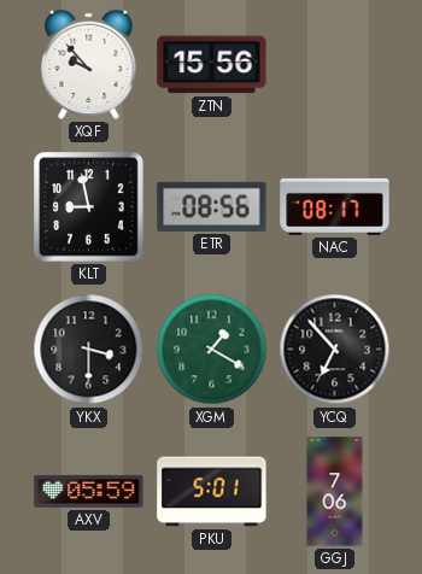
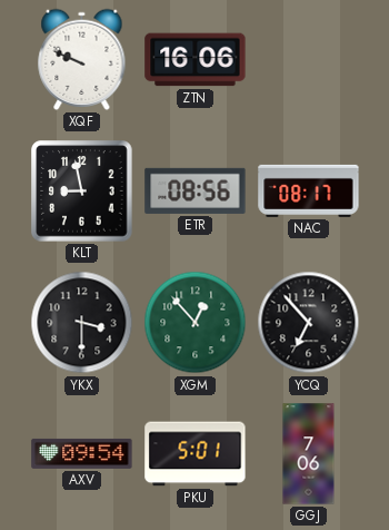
XQF: 9:53 -> 9:49
ZTN: 15:56 -> 16:06
XGM: 1:20 -> 12:53
AXV: 05:59 -> 09:54
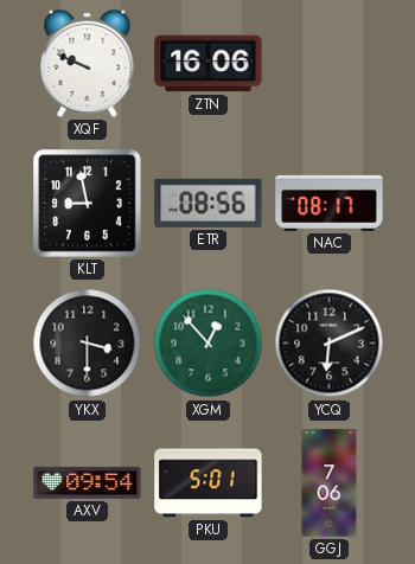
YCQ: 6:53 -> 6:11
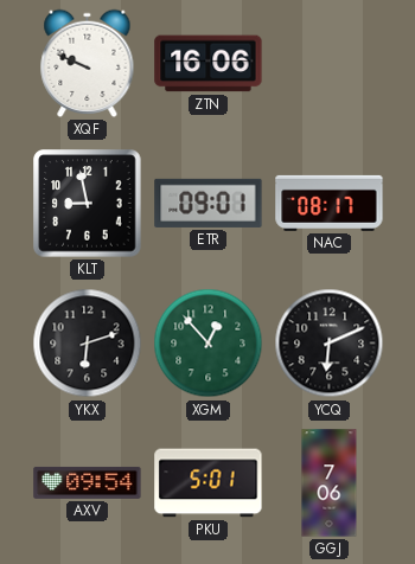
ETR: 08:56 -> 09:01
YKX: 3:30 -> 6:12
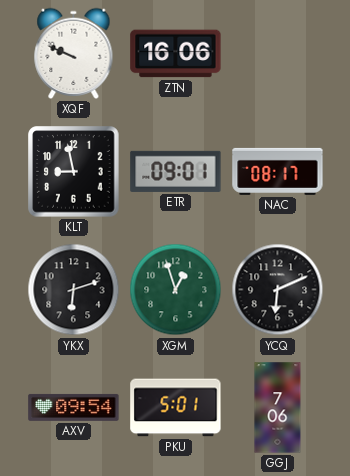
XGM: 12:53 -> 12:57
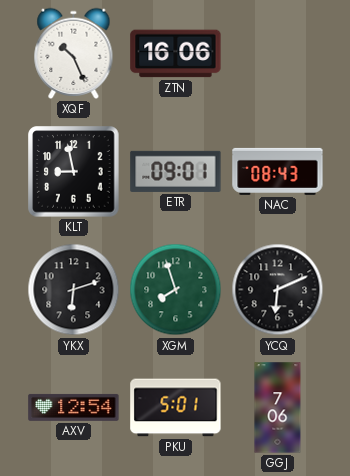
XQF: 9:49 -> 10:26
NAC: 08:17 -> 08:43
XGM: 12:57 -> 7:57
AXV: 09:54 -> 12:54
